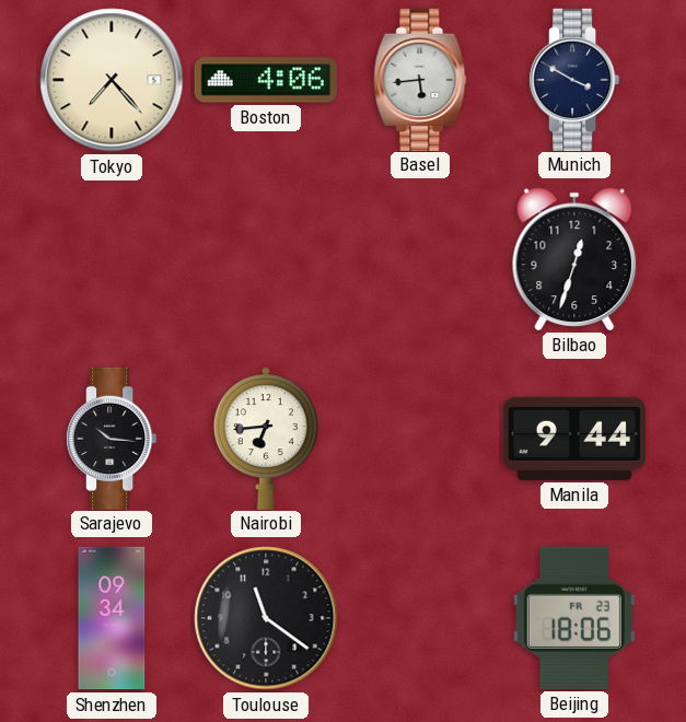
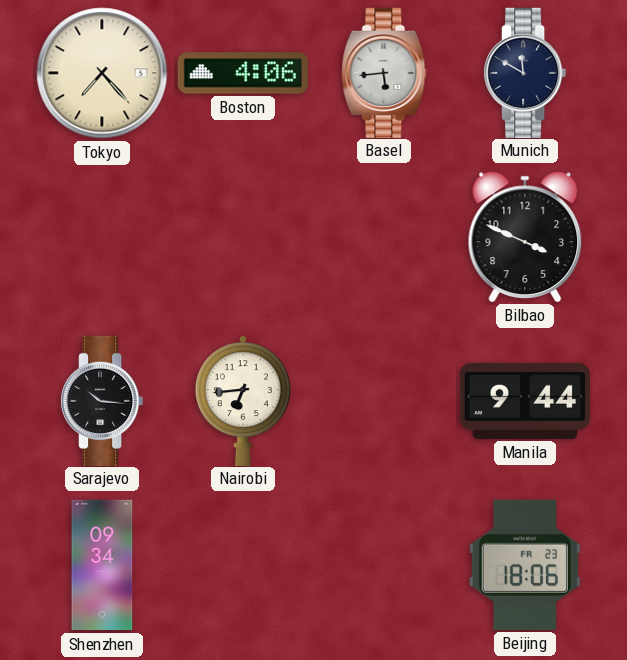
Munich: 3:50 -> 11:50
Bilbao: 12:33 -> 3:49
Toulouse: 11:21 -> none
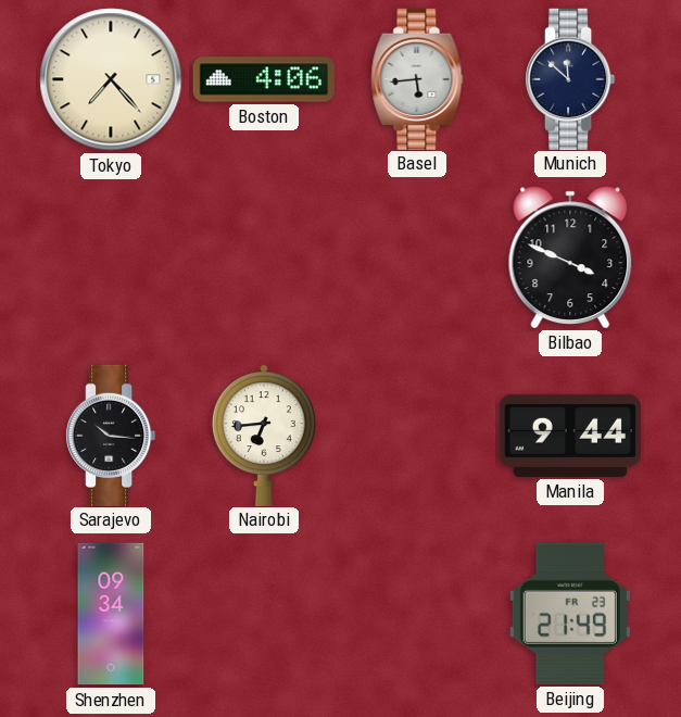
Munich: 11:50 -> 11:52
Beijing: 18:06 -> 21:49
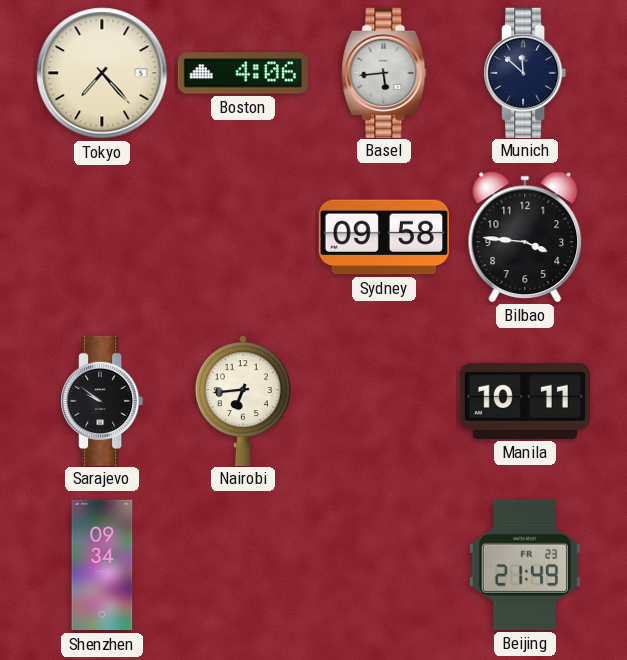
Sydney: none -> 09:58
Bilbao: 3:49 -> 3:46
Sarajevo: 10:16 -> 9:51
Manila: 9:44 -> 10:11
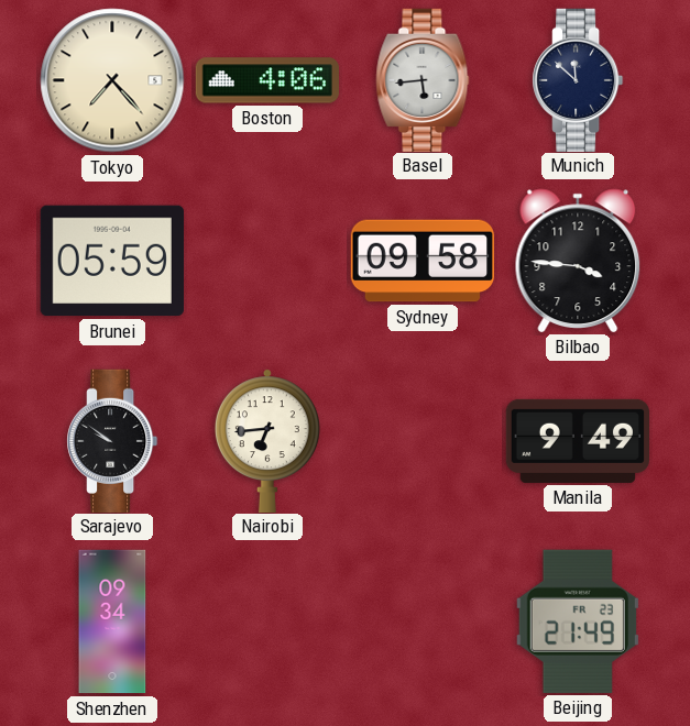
Brunei: none -> 05:59
Manila: 10:11 -> 9:49
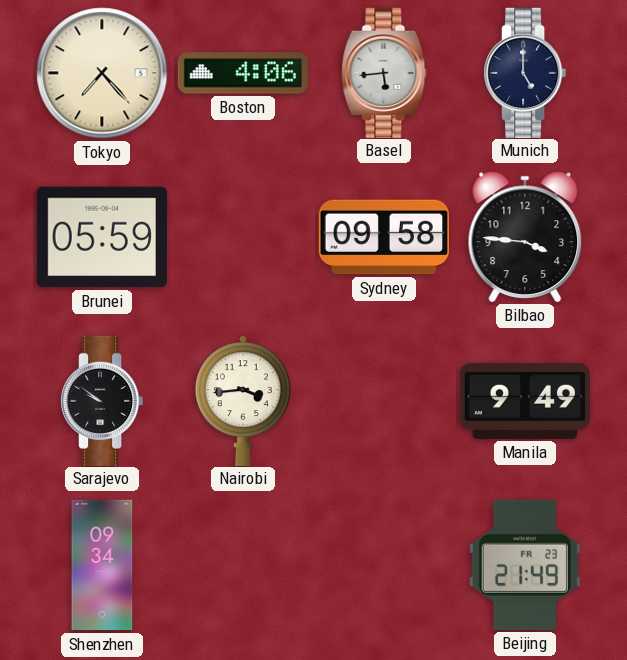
Munich: 11:52 -> 5:00
Nairobi: 6:44 -> 3:44
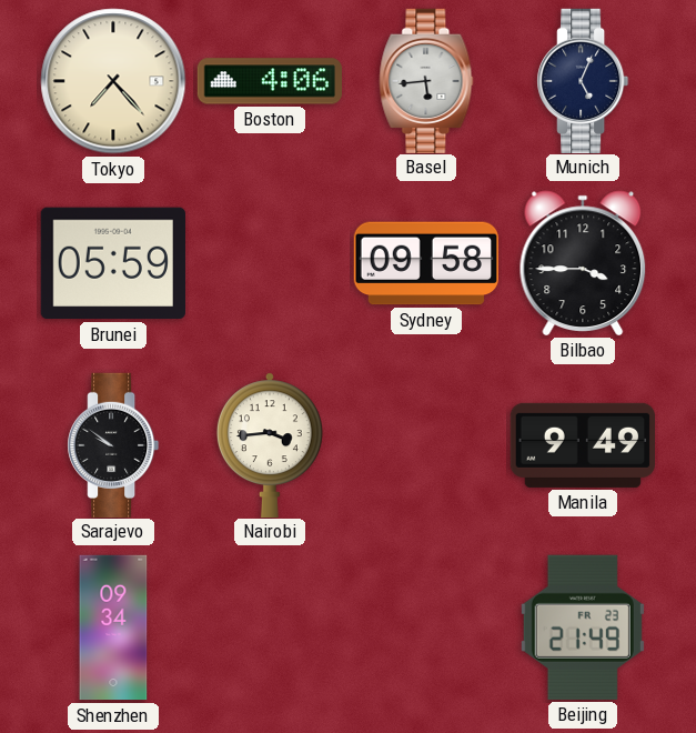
Munich: 5:00 -> 5:04
Bilbao: 3:46 -> 3:45
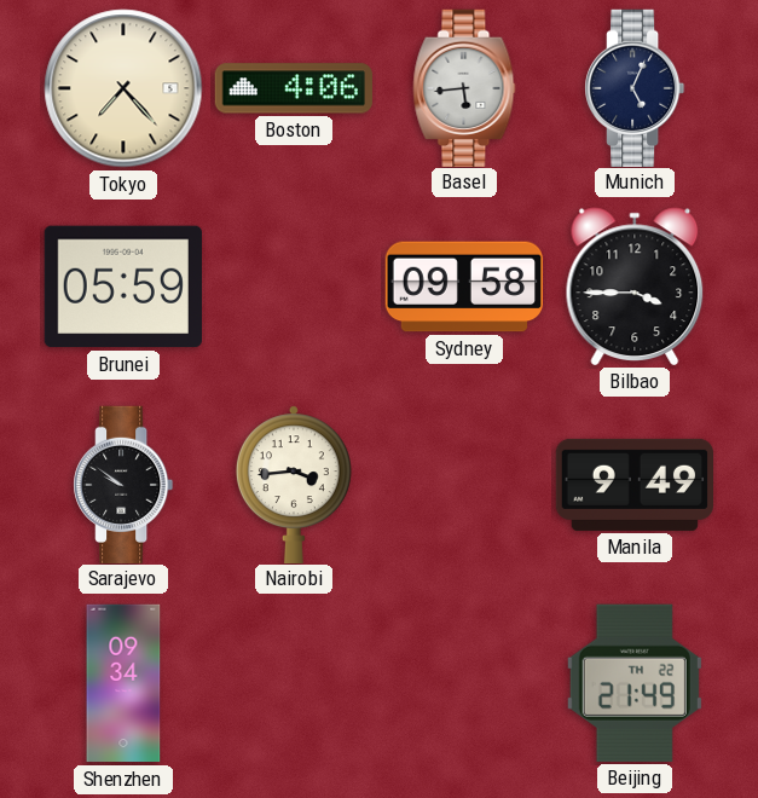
Beijing date: FR 23 -> TH 22
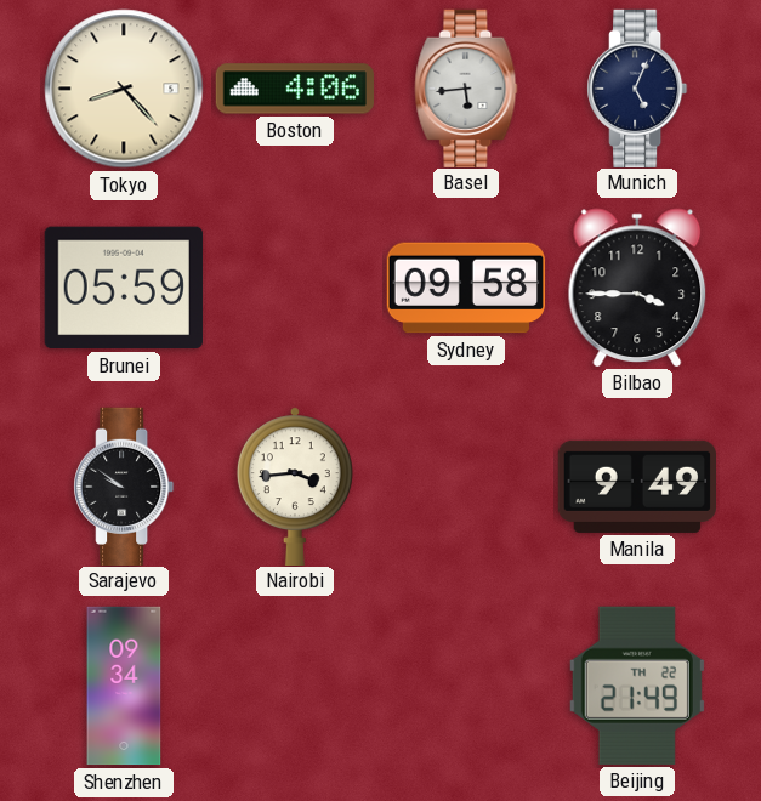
Tokyo: 7:23 -> 8:23
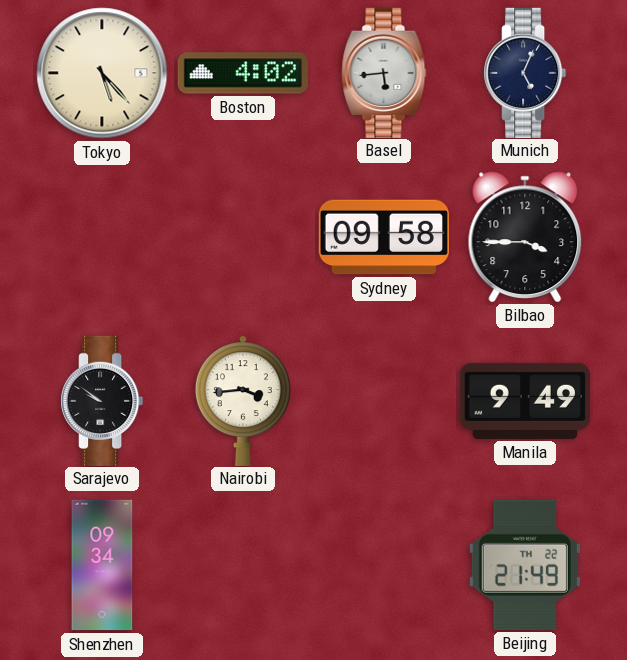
Tokyo: 8:23 -> 5:23
Boston: 4:06 -> 4:02
Brunei: 05:59 -> none
